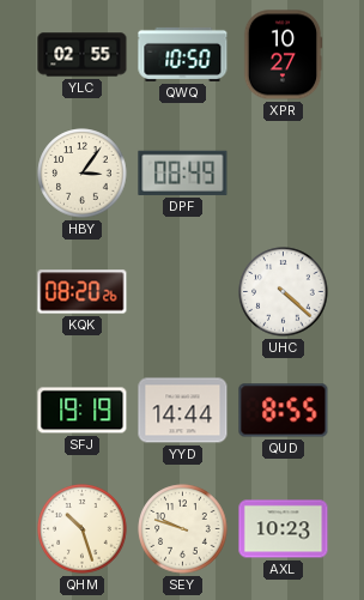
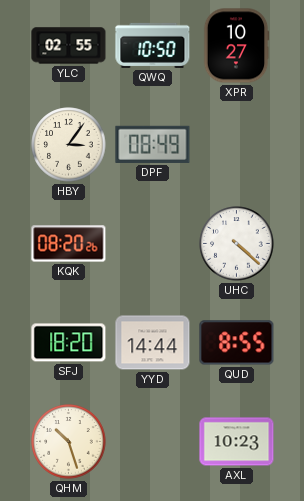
SFJ: 19:19 -> 18:20
SEY: 9:48 -> none
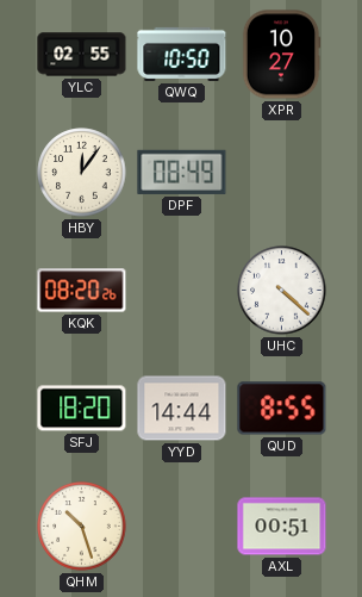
HBY: 3:06 -> 12:06
AXL: 10:23 -> 00:51
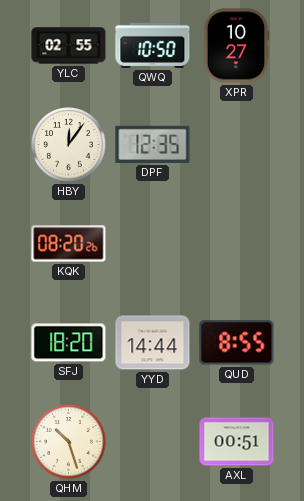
DPF: 08:49 -> 12:35
UHC: 4:22 -> none
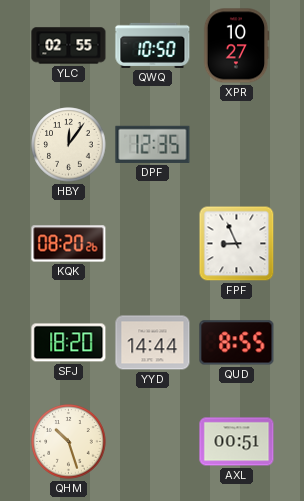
FPF: none -> 8:56
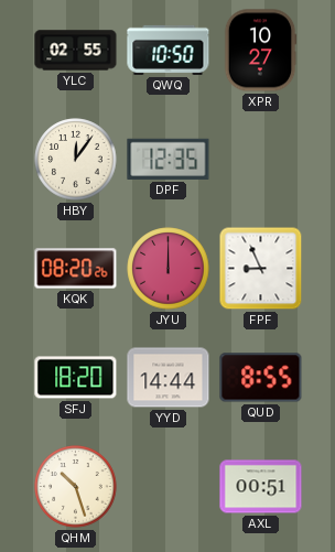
JYU: none -> 12:00
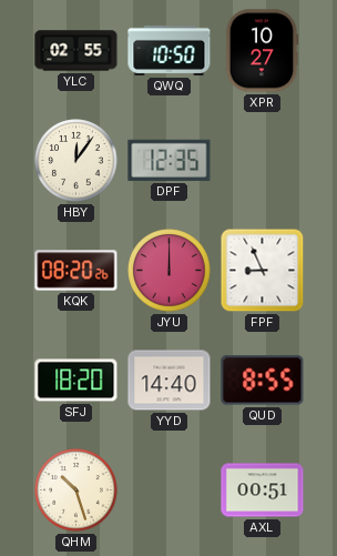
YYD: 14:44 -> 14:40
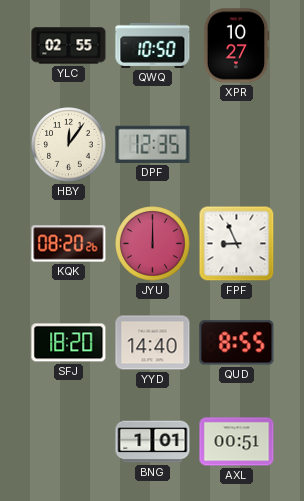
QHM: 10:27 -> none
BNG: none -> 1:01
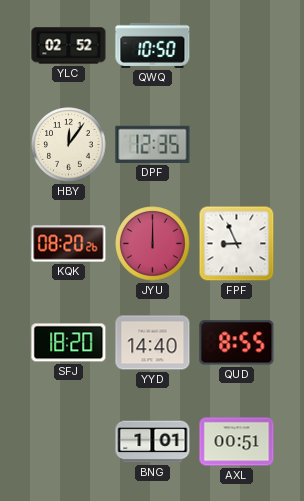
YLC: 02:55 -> 02:52
XPR: 10:27 -> none
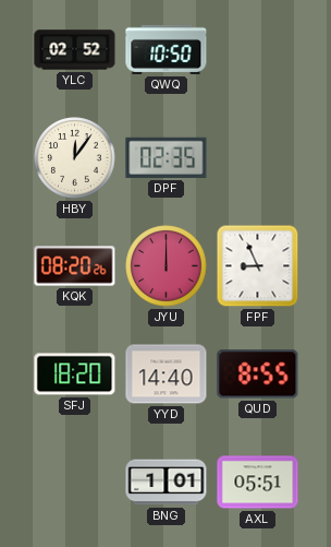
DPF: 12:35 -> 02:35
AXL: 00:51 -> 05:51
